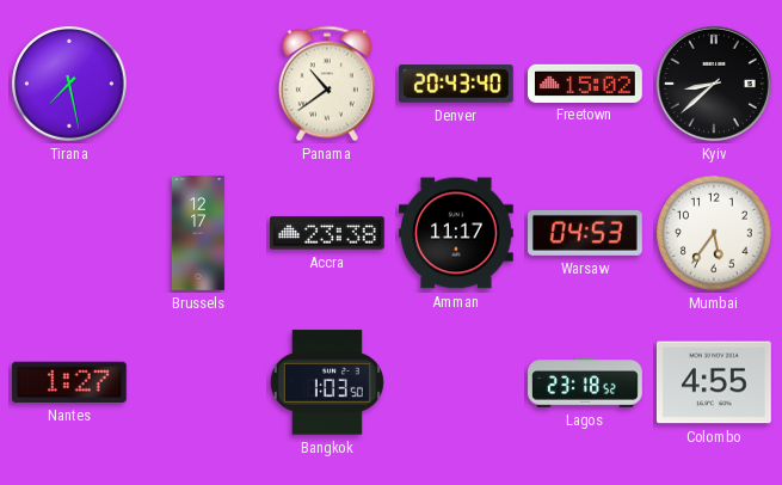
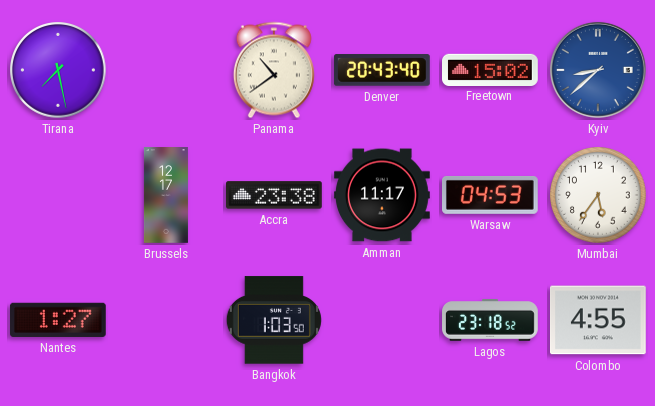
Kyiv dial: black -> blue
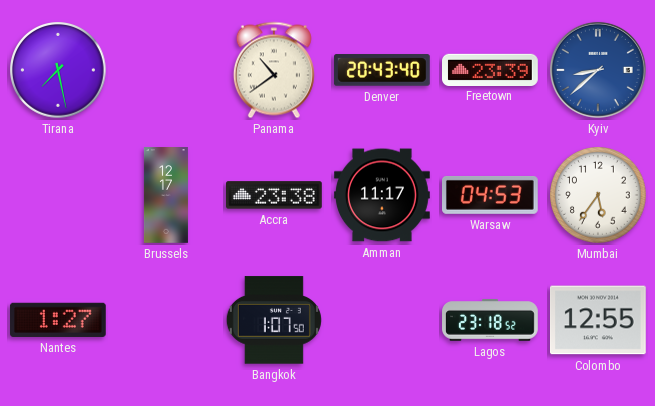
Freetown: 15:02 -> 23:39
Bangkok: 1:03 -> 1:07
Colombo: 4:55 -> 12:55
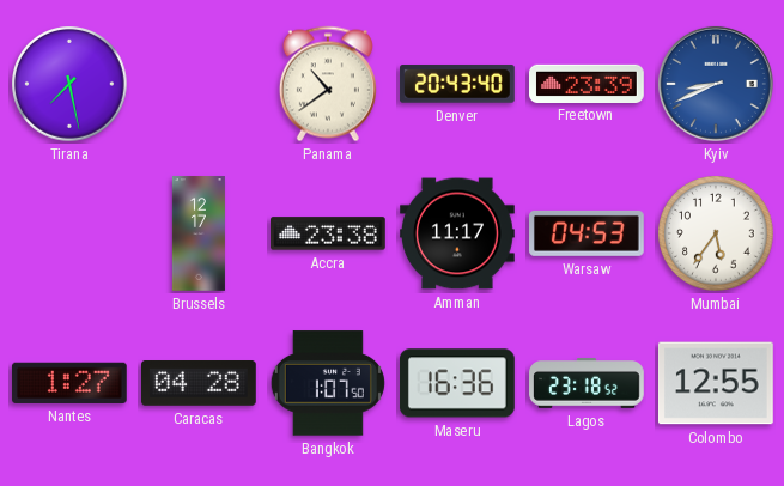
Kyiv: 8:38 -> 8:41
Caracas: none -> 04:28
Maseru: none -> 16:36
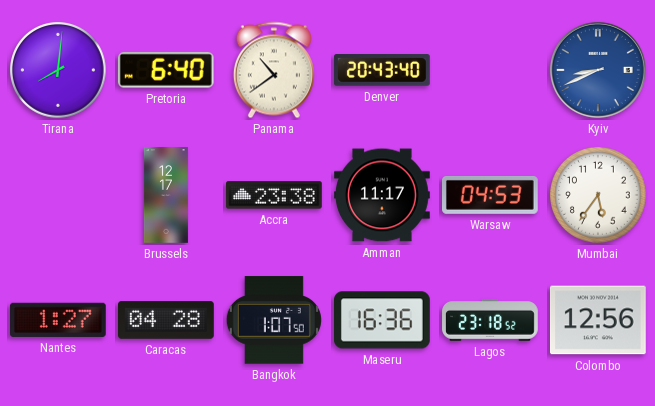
Tirana: 7:28 -> 8:01
Pretoria: none -> 6:40
Freetown: 23:39 -> none
Colombo: 12:55 -> 12:56
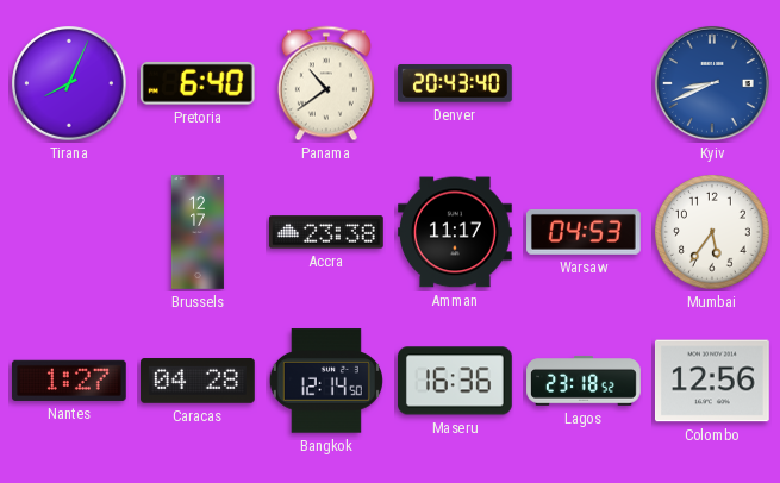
Tirana: 8:01 -> 8:04
Bangkok: 1:07 -> 12:14
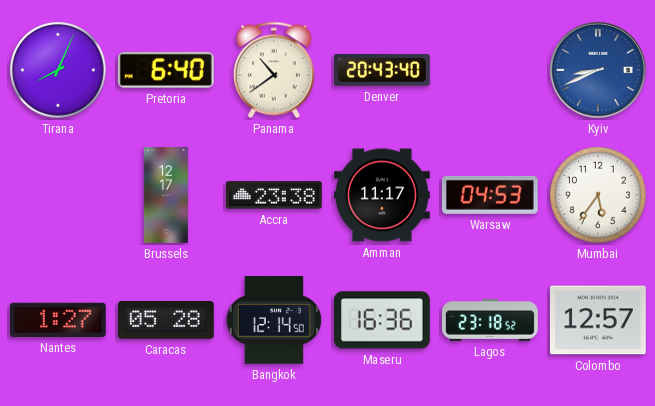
Caracas: 04:28 -> 05:28
Colombo: 12:56 -> 12:57
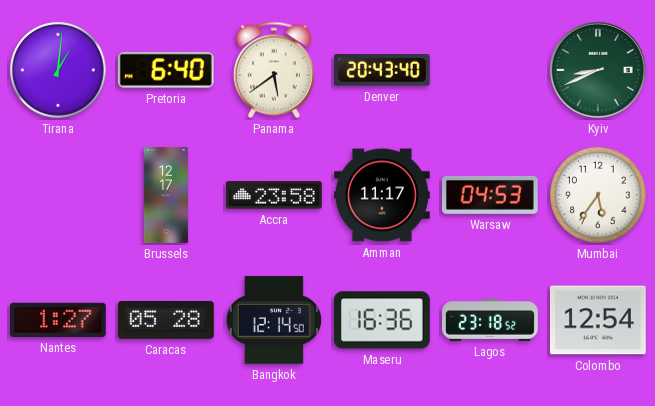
Tirana: 8:04 -> 1:01
Panama: 10:39 -> 5:39
Kyiv dial: blue -> green
Accra: 23:38 -> 23:58
Colombo: 12:57 -> 12:54
